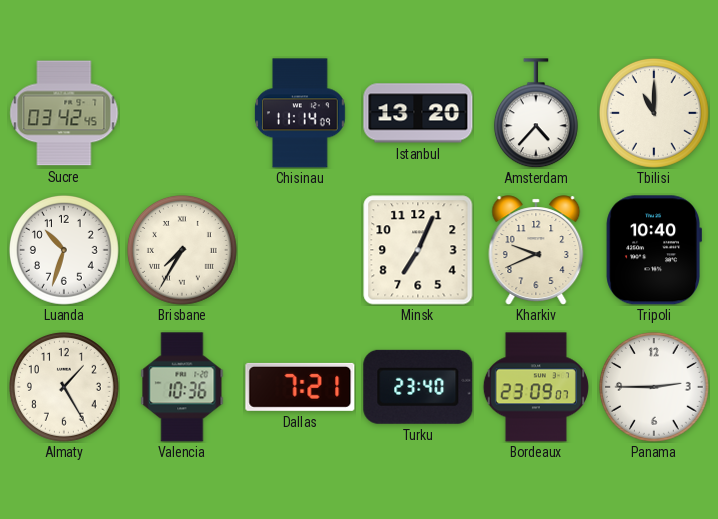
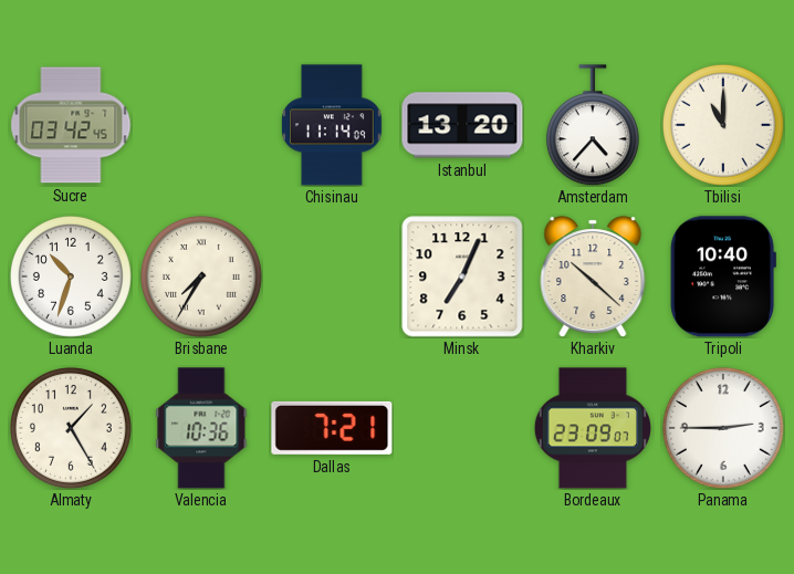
Kharkiv: 9:41 -> 10:22
Turku: 23:40 -> none
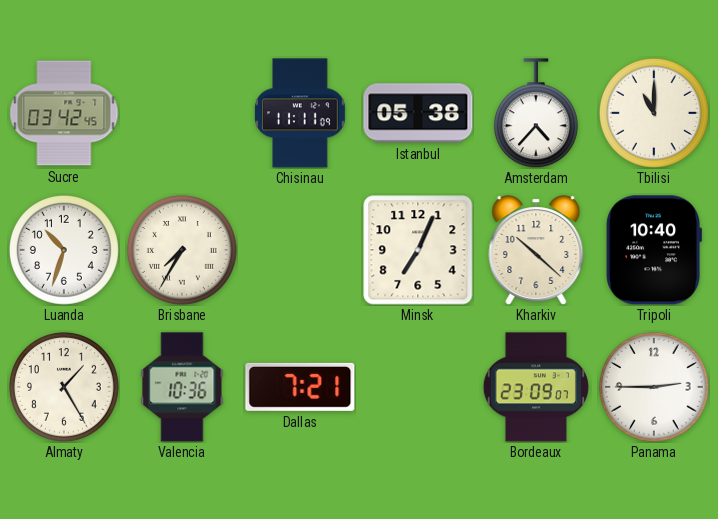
Chisinau: 11:14 -> 11:11
Istanbul: 13:20 -> 05:38
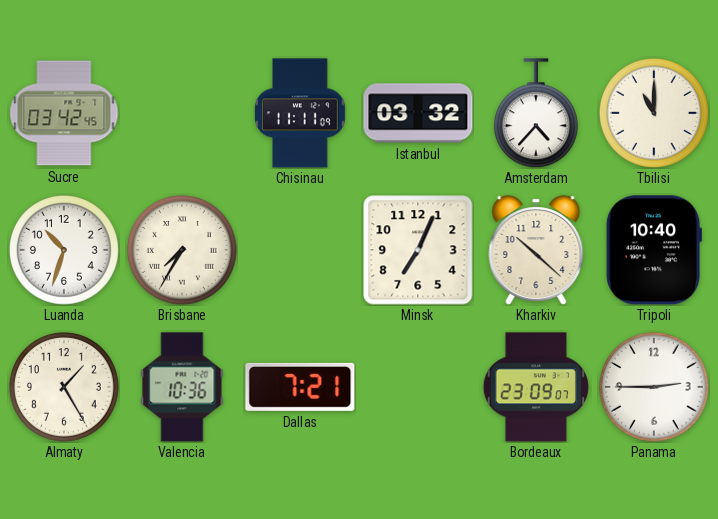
Istanbul: 05:38 -> 03:32
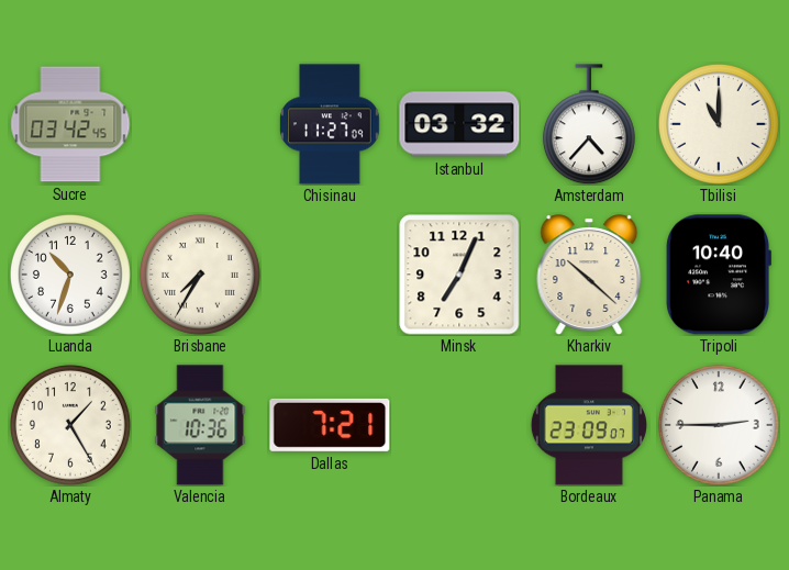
Chisinau: 11:11 -> 11:27
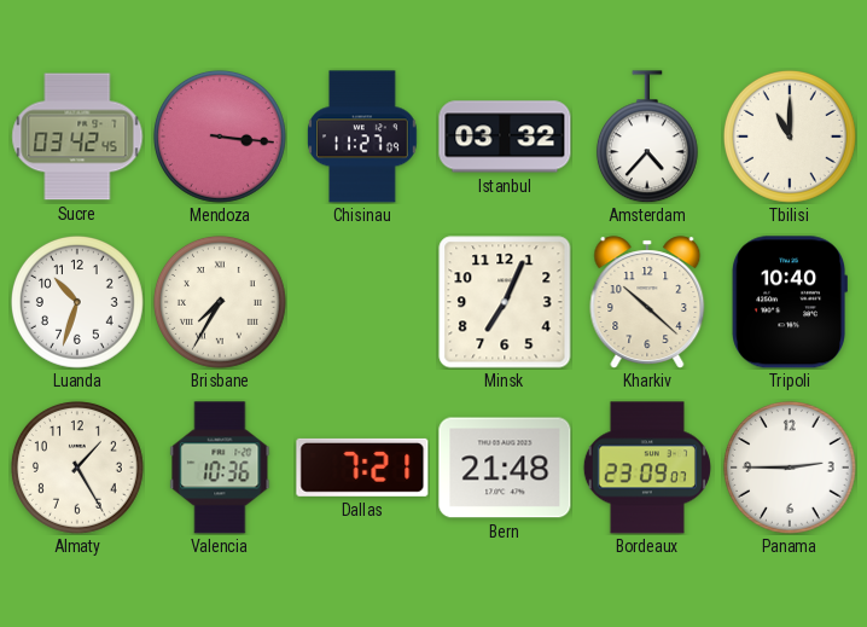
Mendoza: none -> 3:16
Bern: none -> 21:48
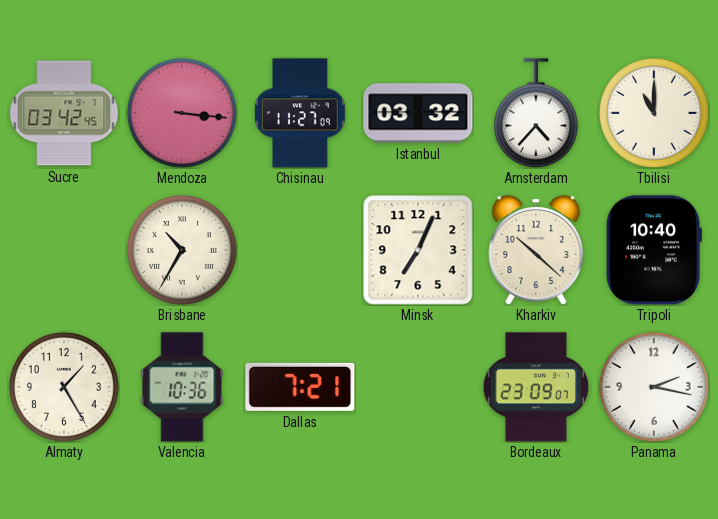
Luanda: 10:33 -> none
Brisbane: 7:35 -> 10:35
Bern: 21:48 -> none
Panama: 2:45 -> 2:17
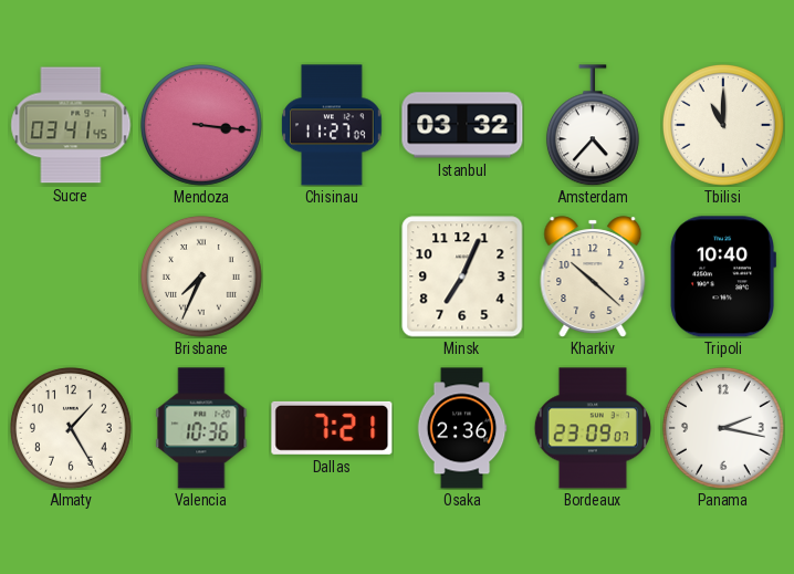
Sucre: 03:42 -> 03:41
Brisbane: 10:35 -> 7:34
Osaka: none -> 2:36
